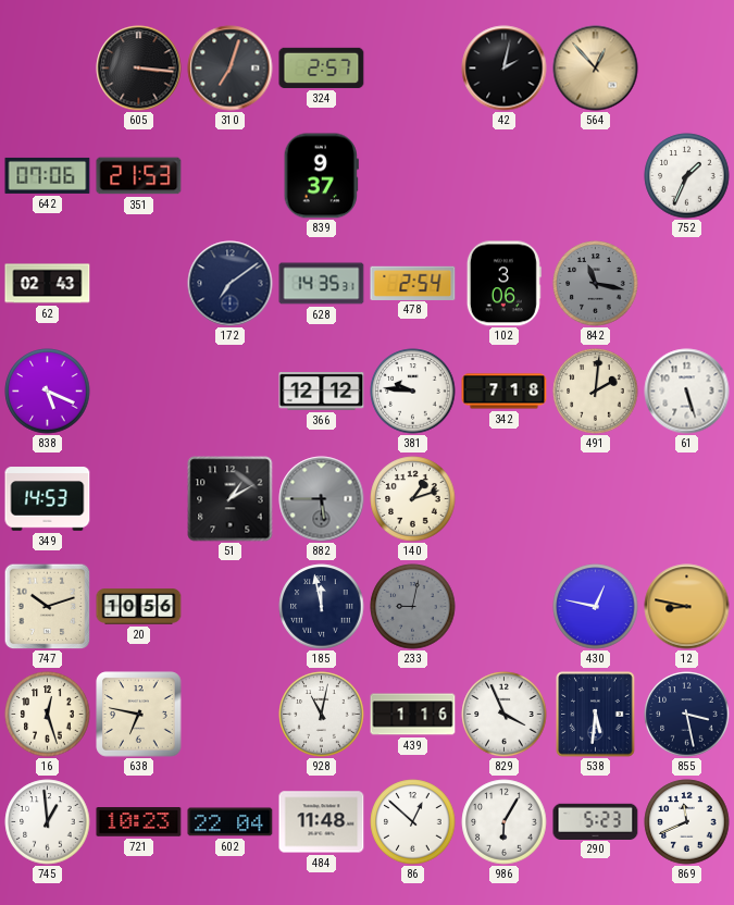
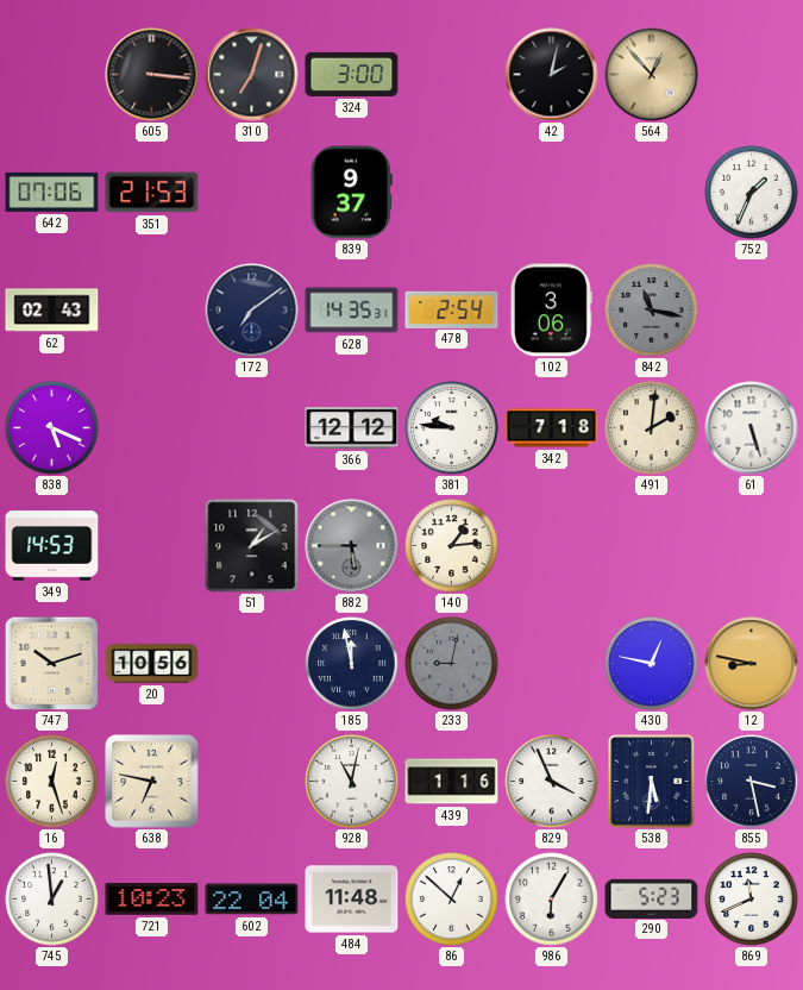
324: 2:57 -> 3:00
140: 1:12 -> 1:14
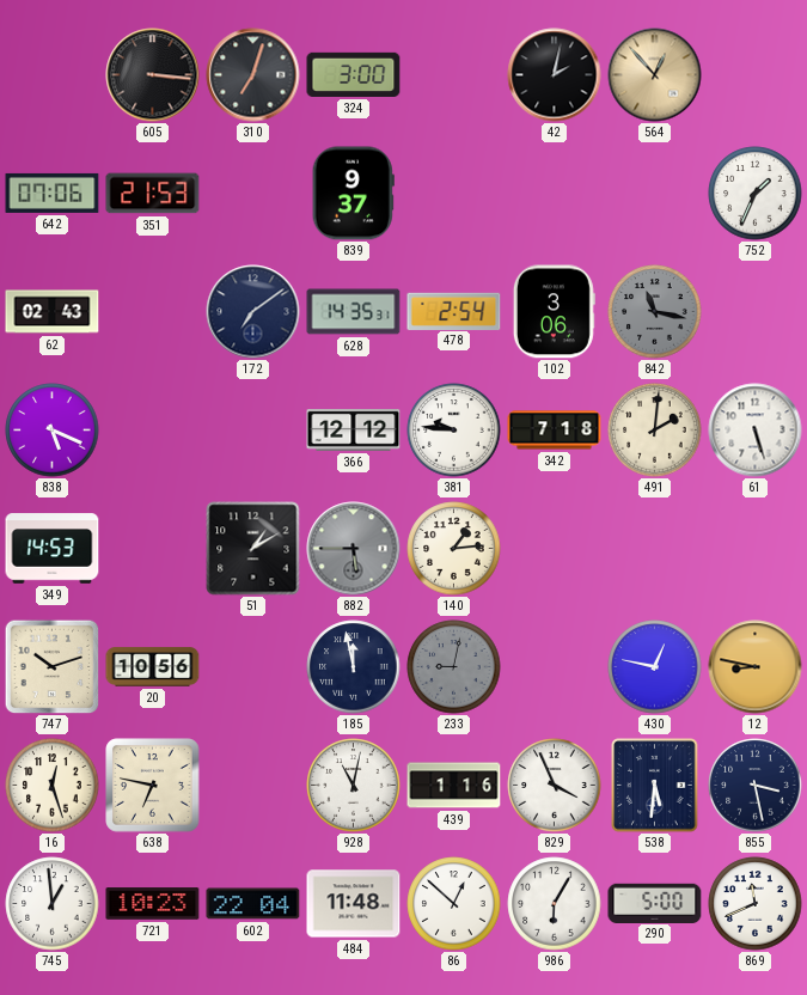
290: 5:23 -> 5:00
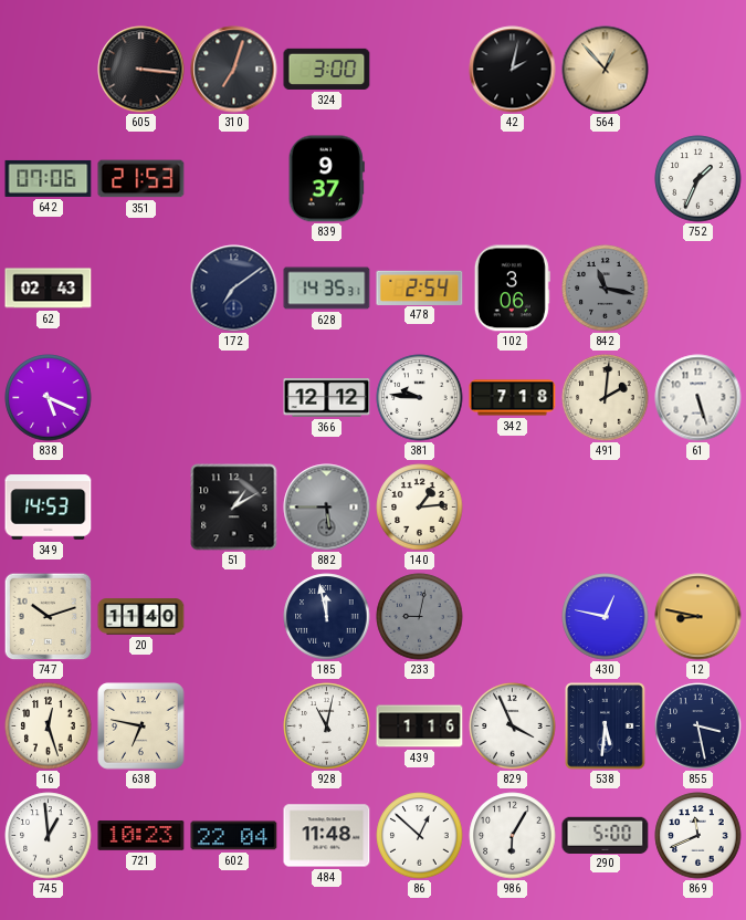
20: 10:56 -> 11:40
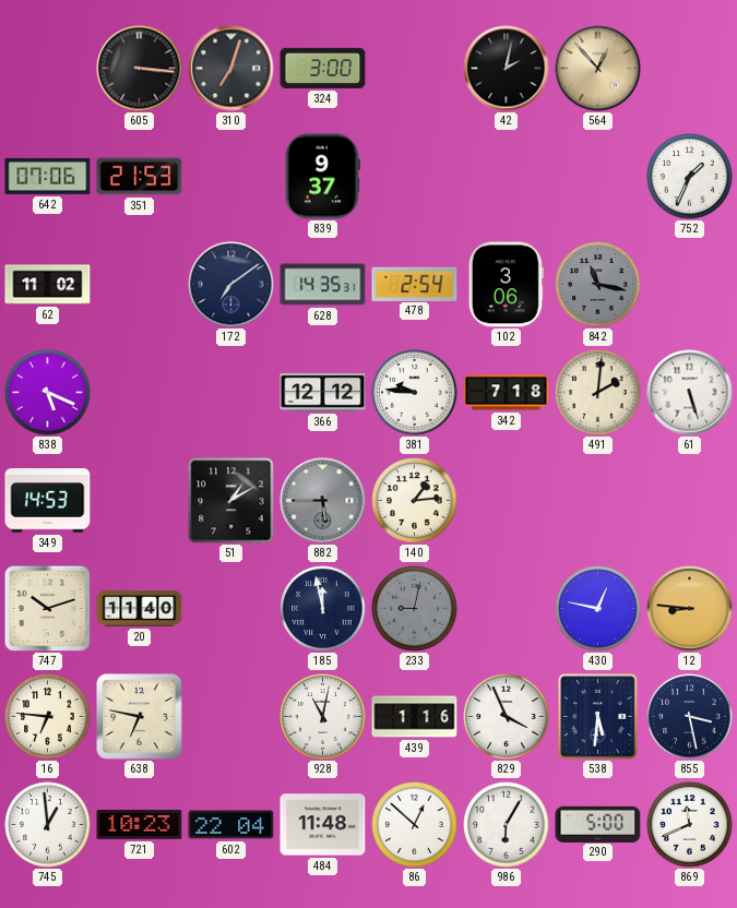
62: 02:43 -> 11:02
12: 8:47 -> 8:46
16: 12:27 -> 6:46
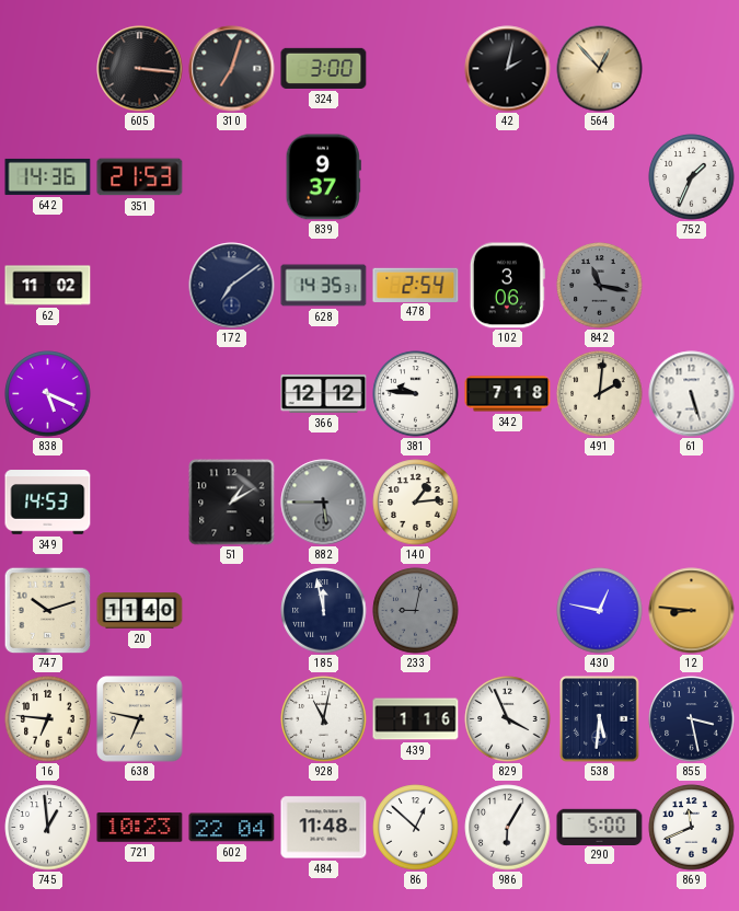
642: 07:06 -> 14:36
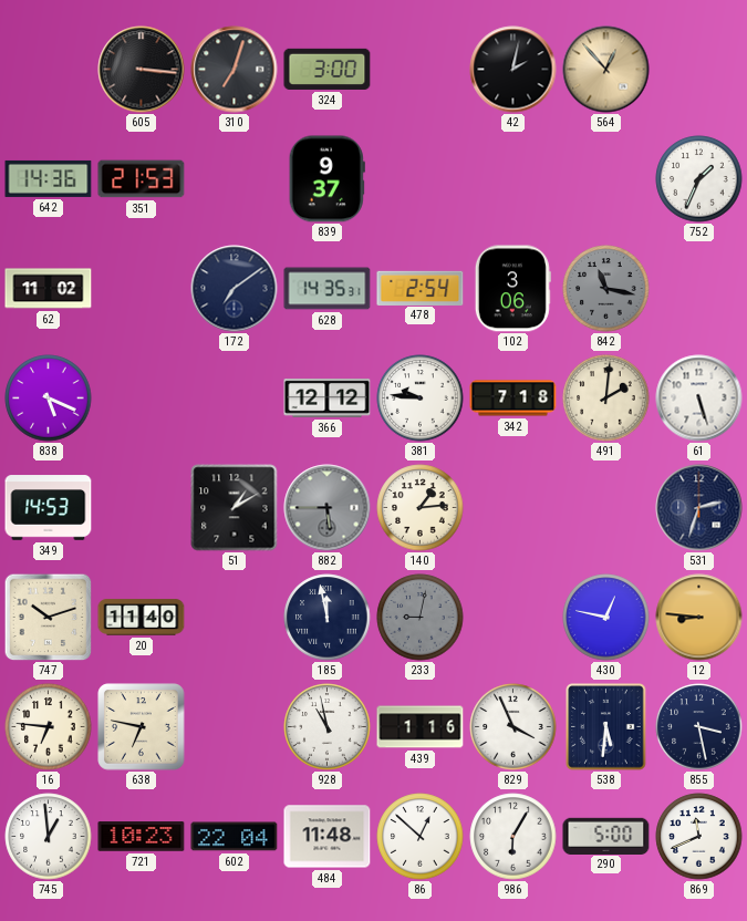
531: none -> 2:33
928: 11:02 -> 10:58
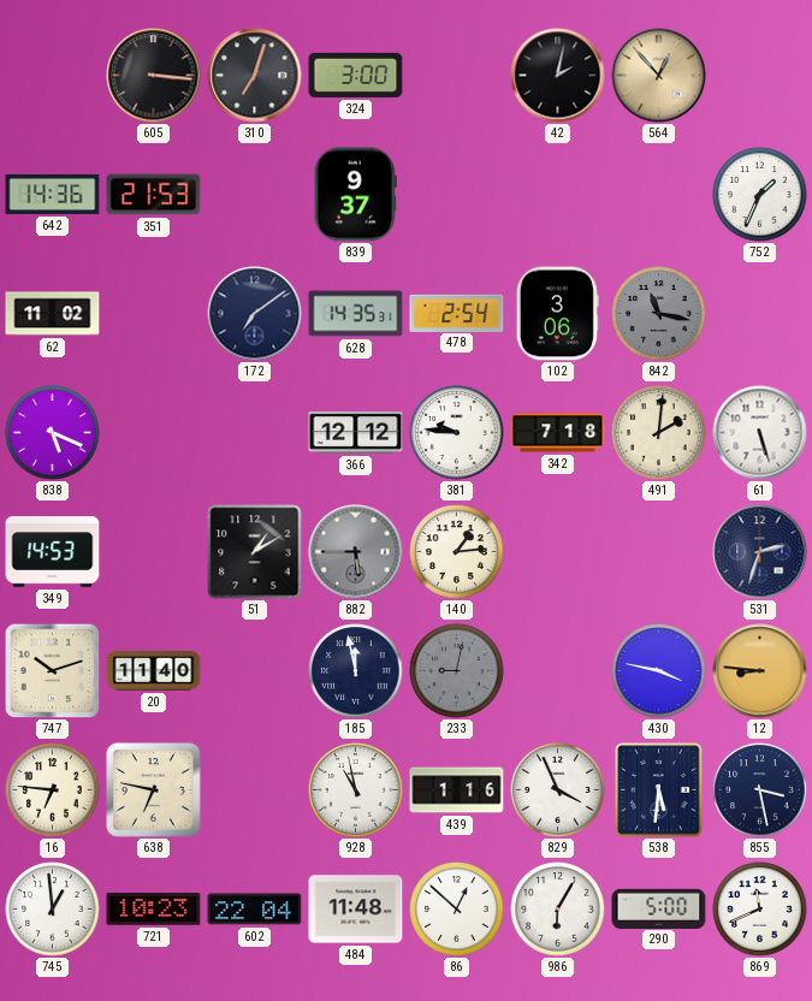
430: 12:47 -> 3:47
